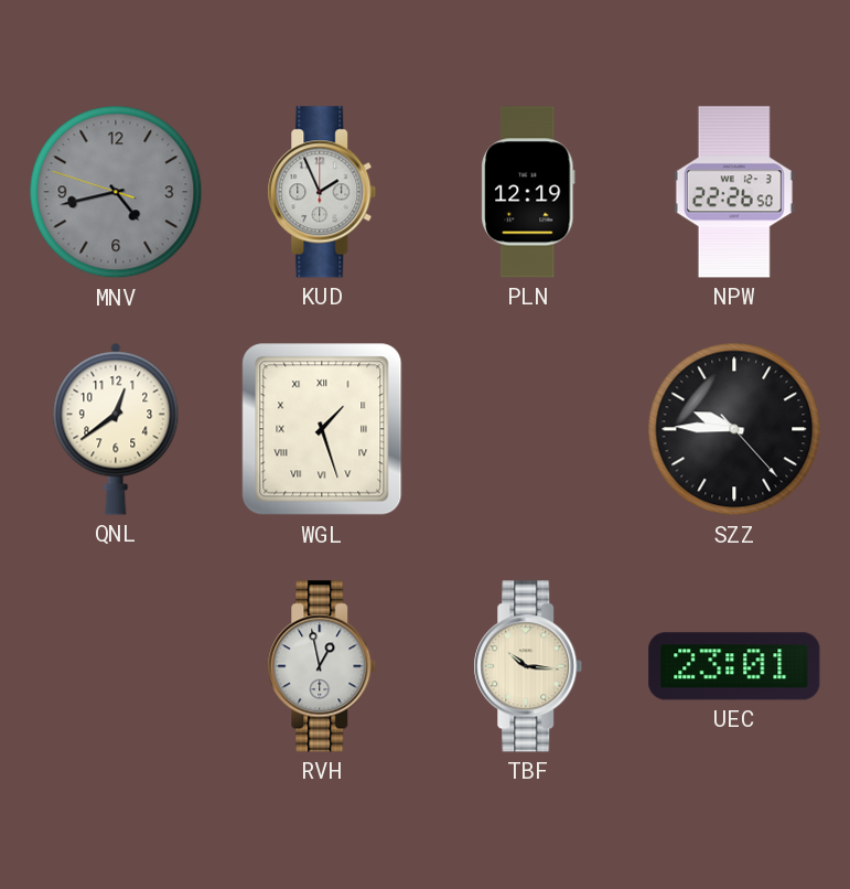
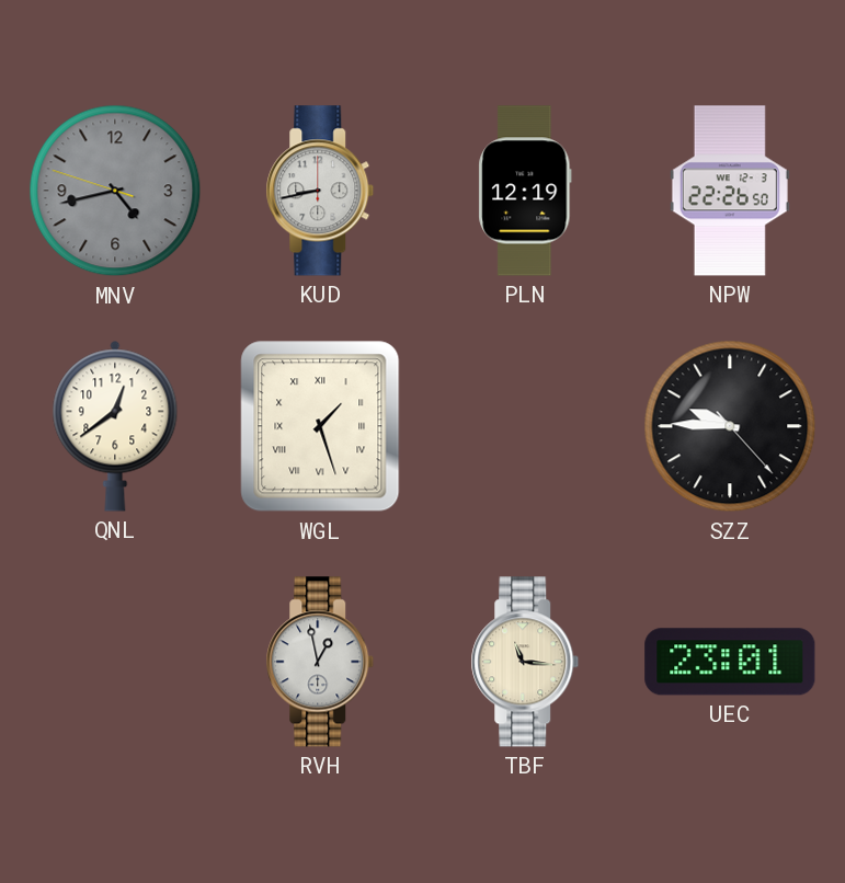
KUD: 1:56 -> 8:43
TBF: 10:16 -> 11:16
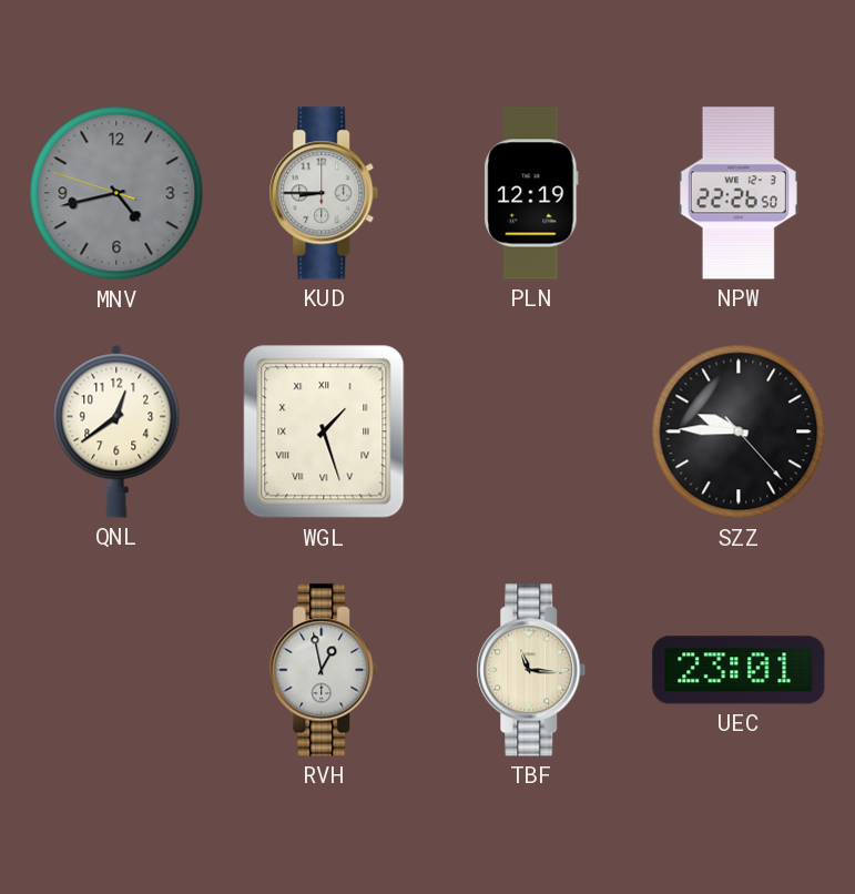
KUD: 8:43 -> 8:45
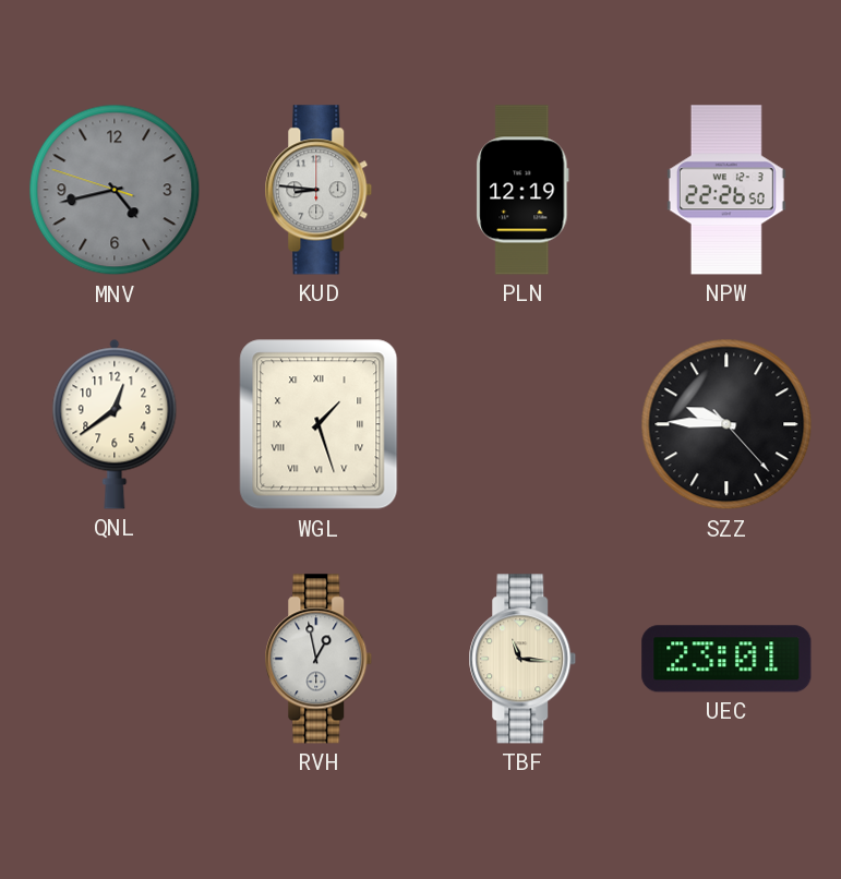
KUD: 8:45 -> 8:46
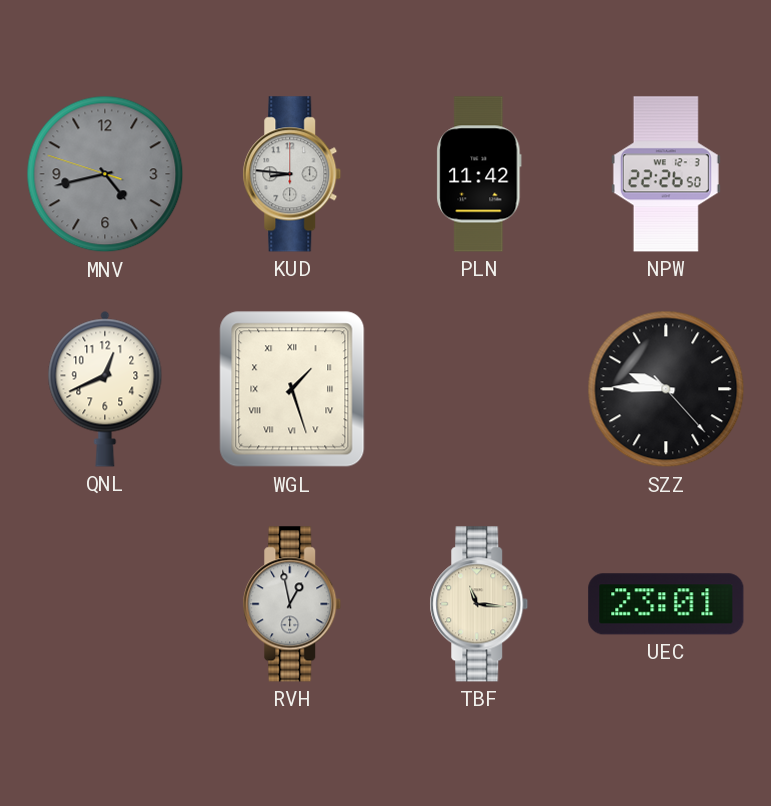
PLN: 12:19 -> 11:42
QNL: 12:39 -> 12:41
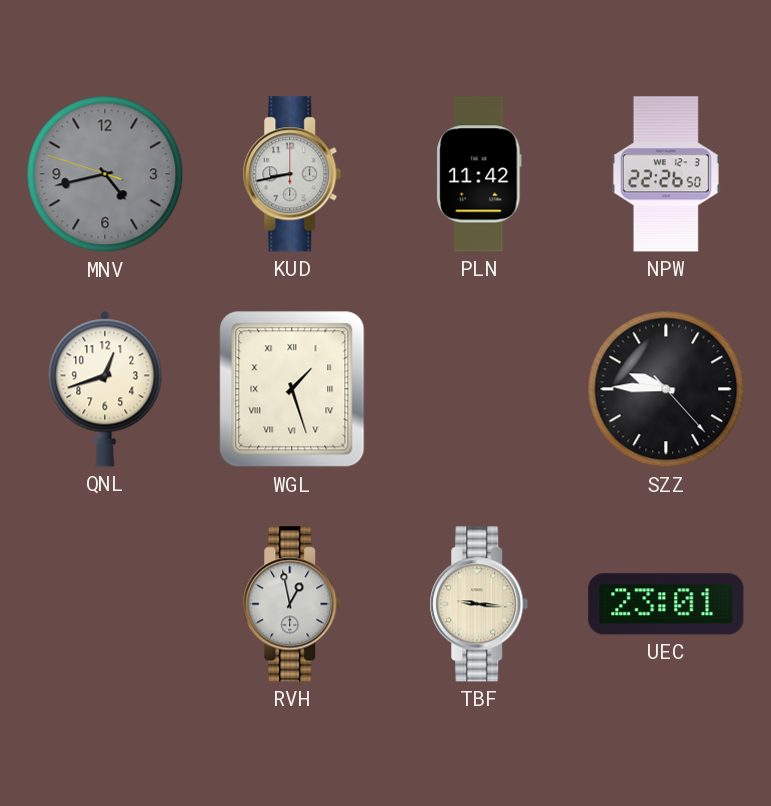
KUD: 8:46 -> 8:43
QNL: 12:41 -> 12:42
TBF: 11:16 -> 9:16
